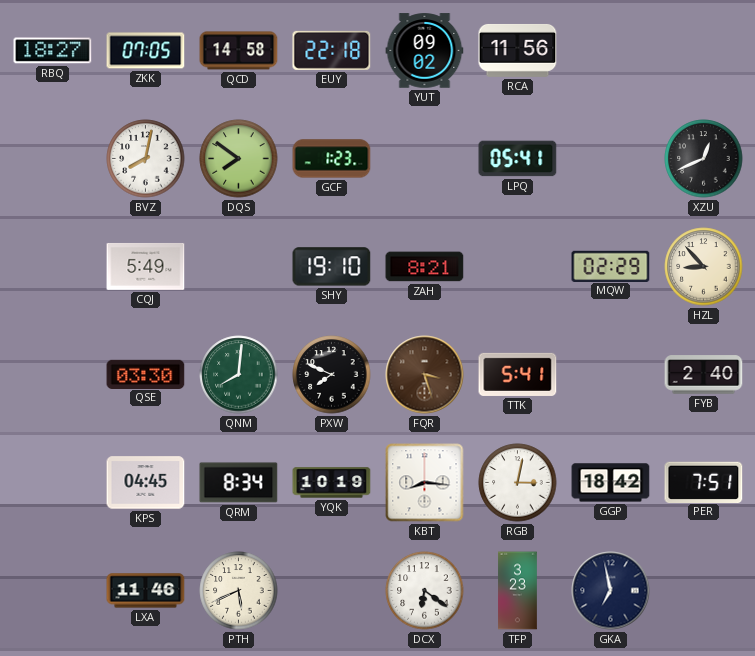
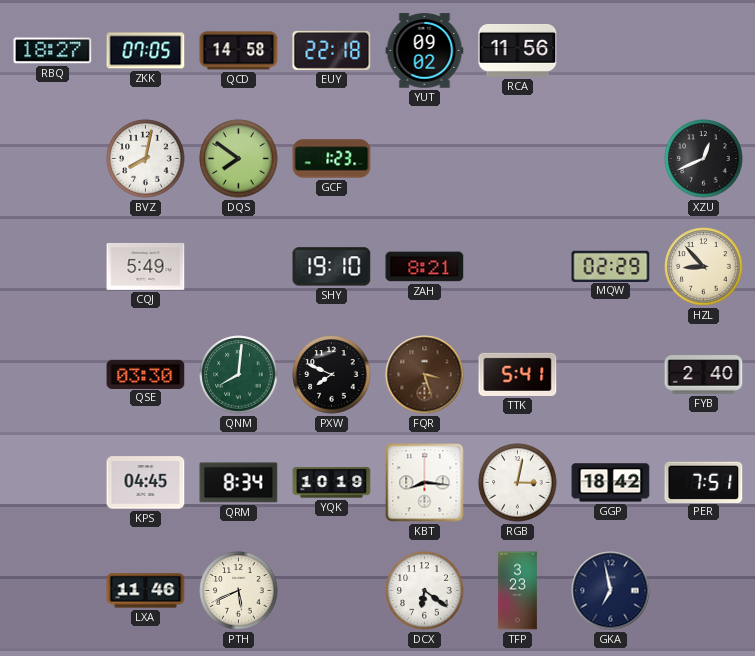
LPQ: 05:41 -> none
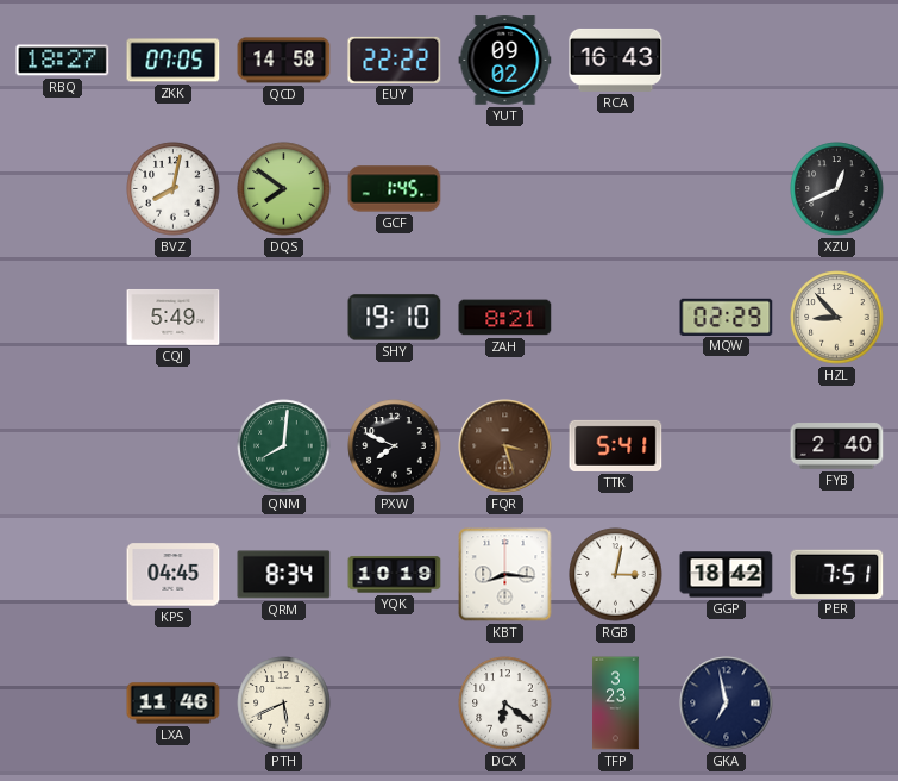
EUY: 22:18 -> 22:22
RCA: 11:56 -> 16:43
GCF: 1:23 -> 1:45
QSE: 03:30 -> none
